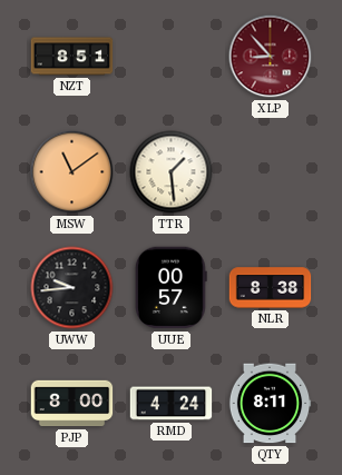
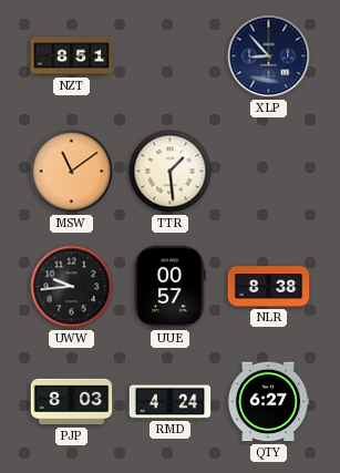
XLP dial: burgundy -> navy
PJP: 8:00 -> 8:03
QTY: 8:11 -> 6:27
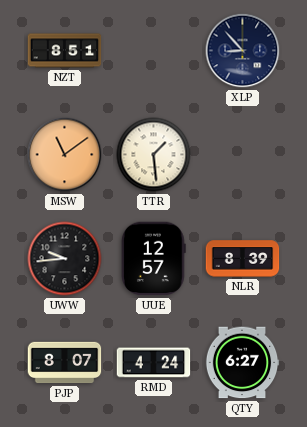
UUE: 00:57 -> 12:57
NLR: 8:38 -> 8:39
PJP: 8:03 -> 8:07
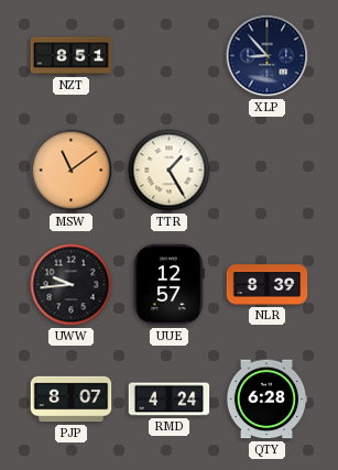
TTR: 1:29 -> 1:25
QTY: 6:27 -> 6:28
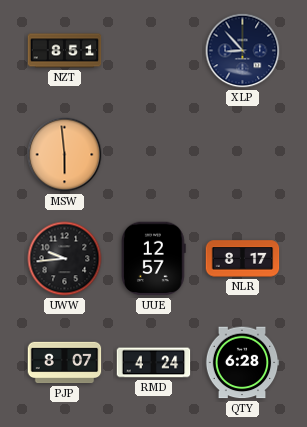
MSW: 11:09 -> 5:59
TTR: 1:25 -> none
NLR: 8:39 -> 8:17
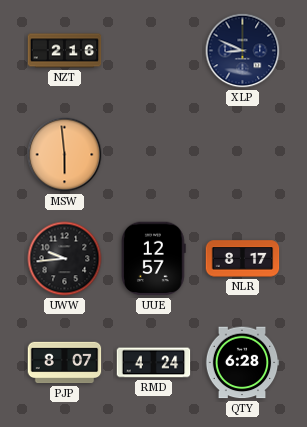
NZT: 8:51 -> 2:16
XLP: 8:53 -> 8:49
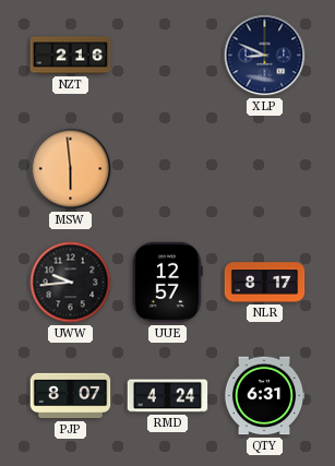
QTY: 6:28 -> 6:31
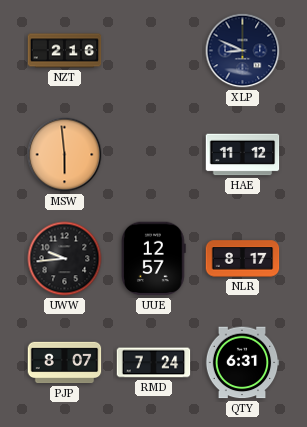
HAE: none -> 11:12
RMD: 4:24 -> 7:24
